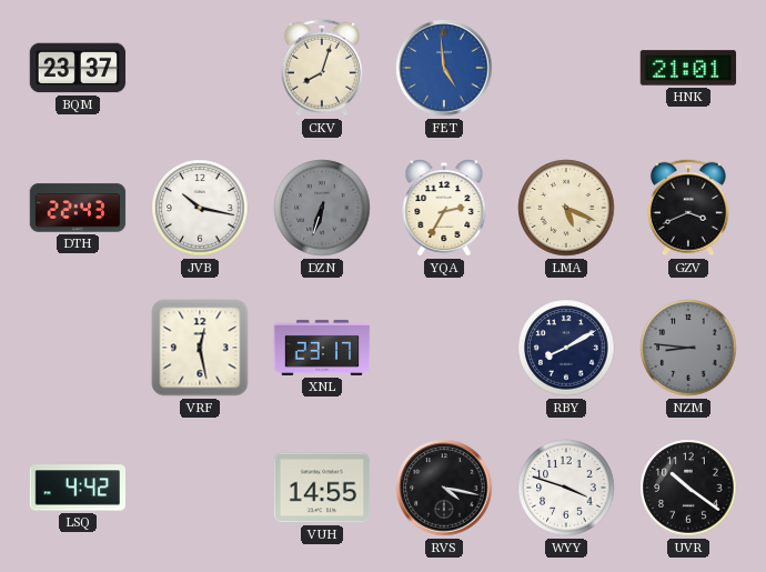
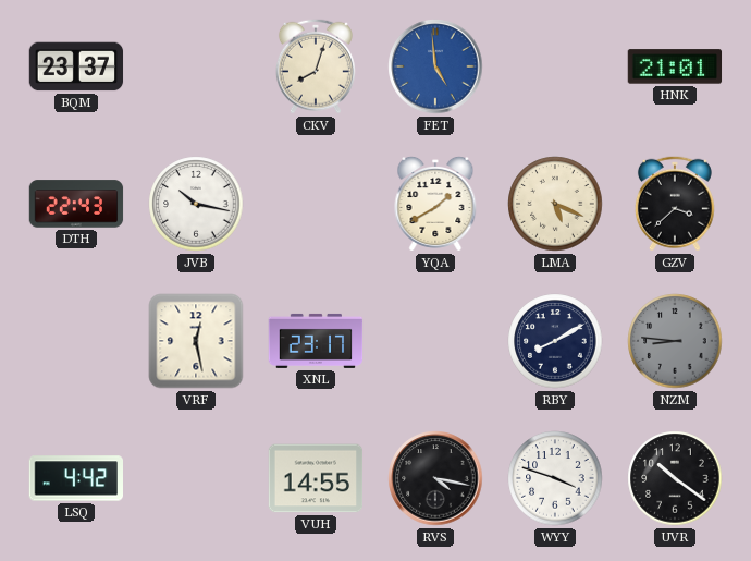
DZN: 6:33 -> none
YQA: 2:35 -> 1:40
GZV: 3:41 -> 3:38
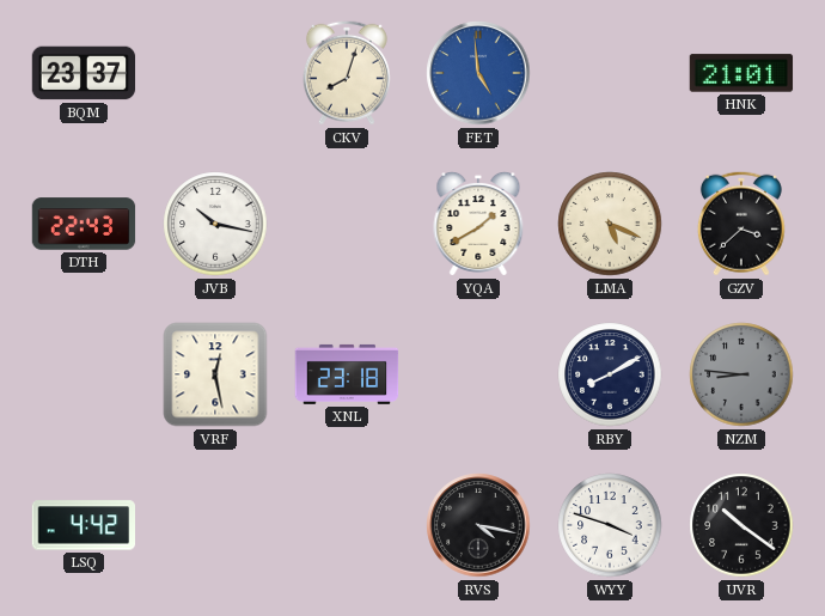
XNL: 23:17 -> 23:18
VUH: 14:55 -> none
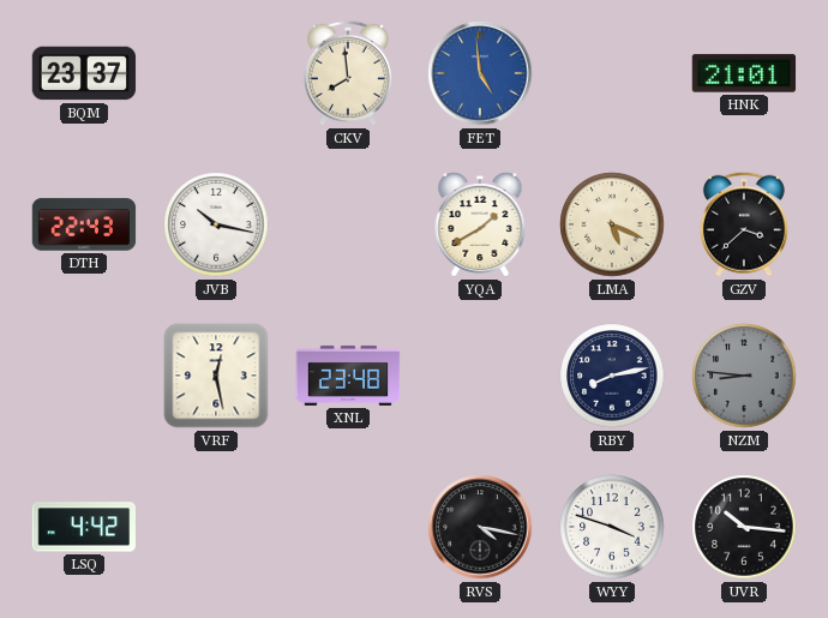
CKV: 8:03 -> 7:59
XNL: 23:18 -> 23:48
RBY: 8:10 -> 8:13
UVR: 10:21 -> 10:16
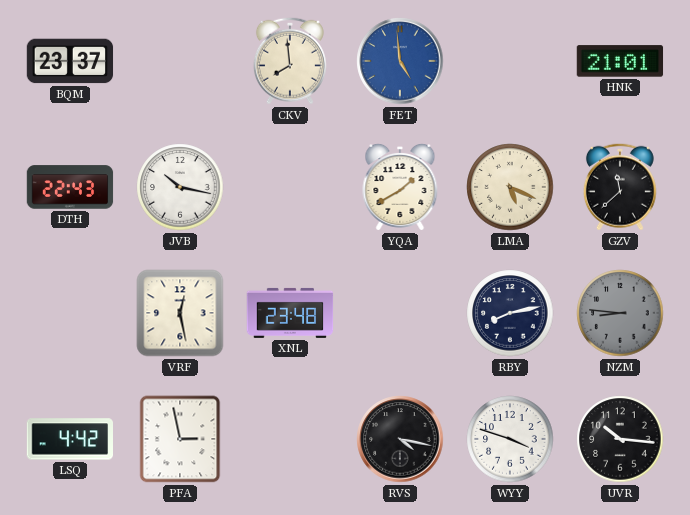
GZV: 3:38 -> 11:38
PFA: none -> 2:58
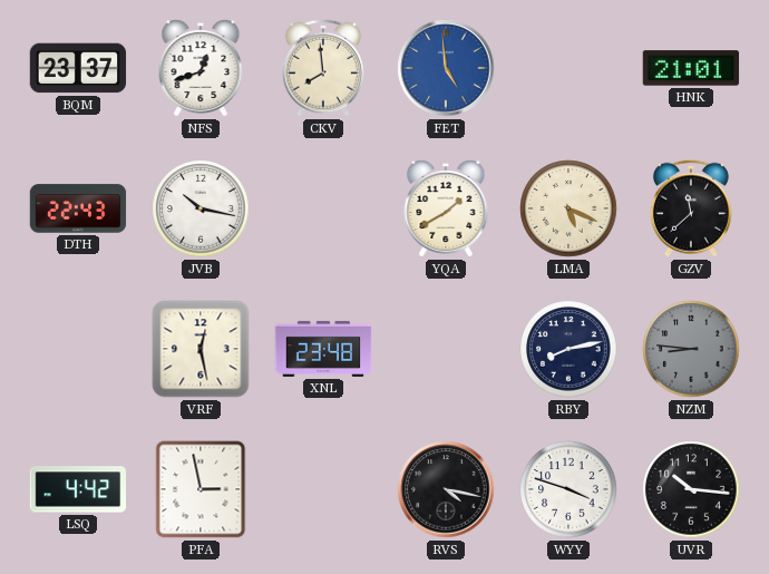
NFS: none -> 12:42
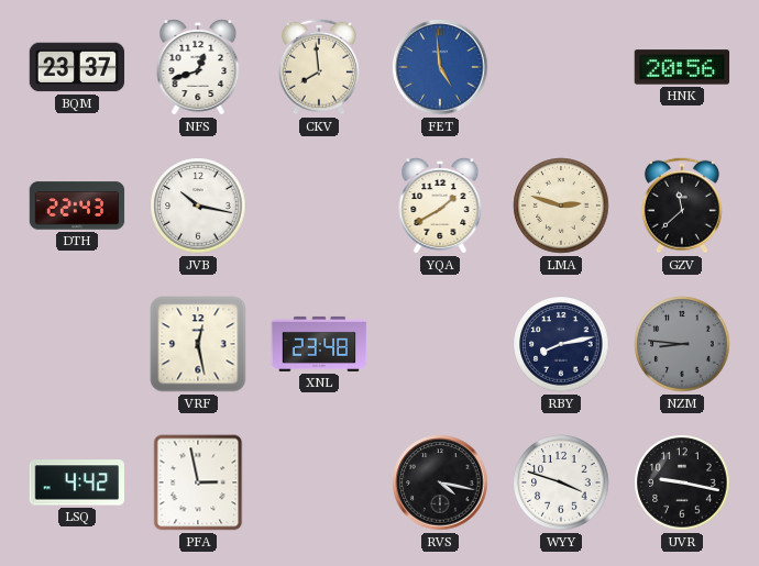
HNK: 21:01 -> 20:56
LMA: 5:19 -> 2:48
UVR: 10:16 -> 9:17
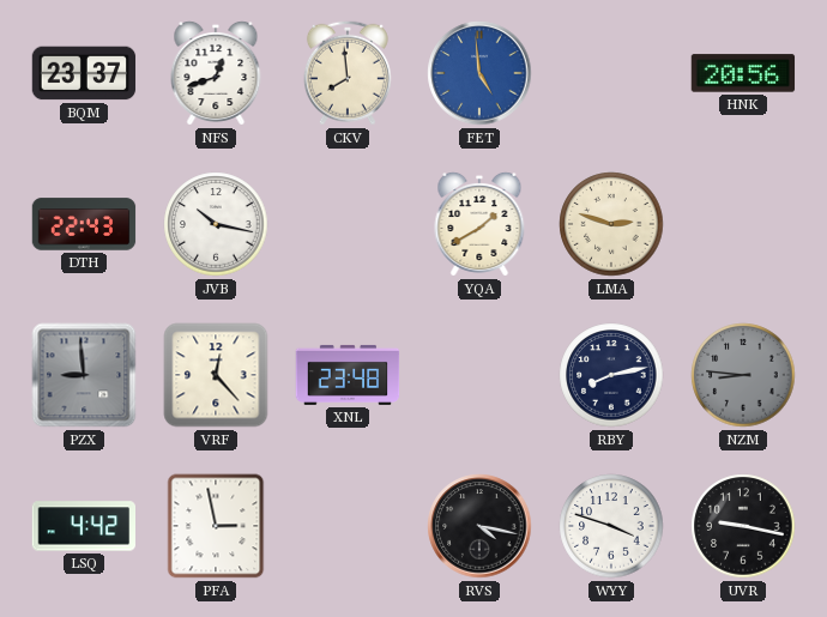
GZV: 11:38 -> none
PZX: none -> 8:59
VRF: 12:28 -> 12:23
